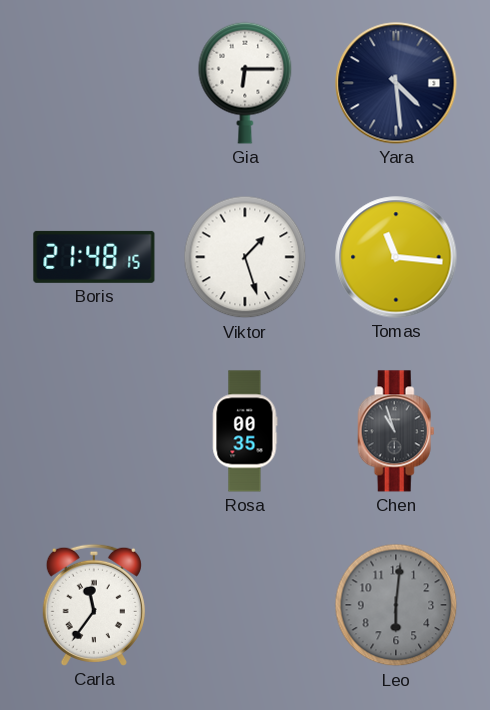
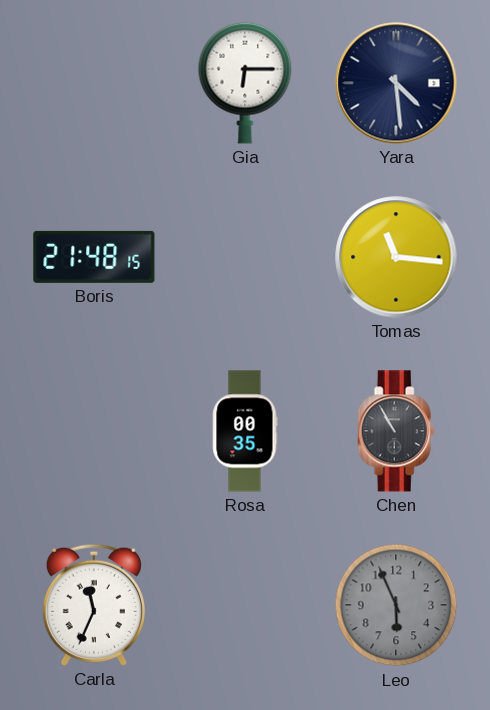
Viktor: 1:27 -> none
Chen: 10:57 -> 10:55
Carla: 11:36 -> 11:34
Leo: 6:01 -> 5:56
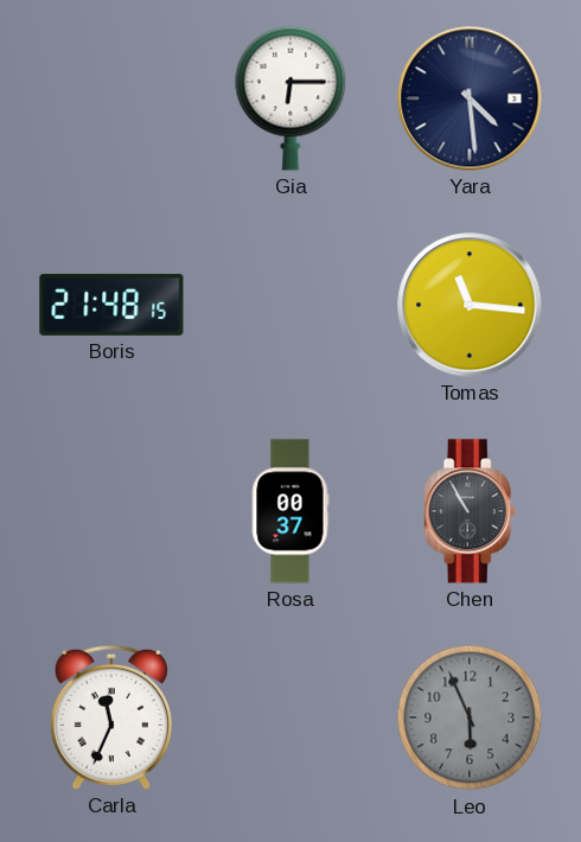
Rosa: 00:35 -> 00:37
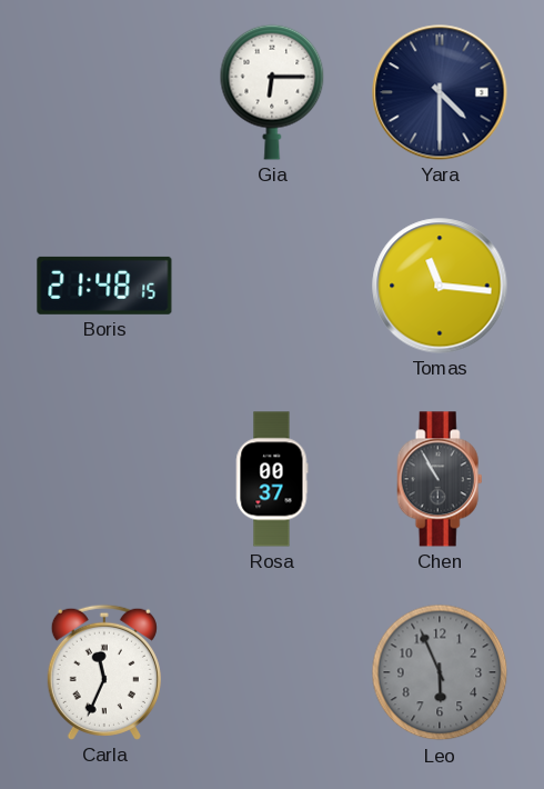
Yara: 4:29 -> 4:30
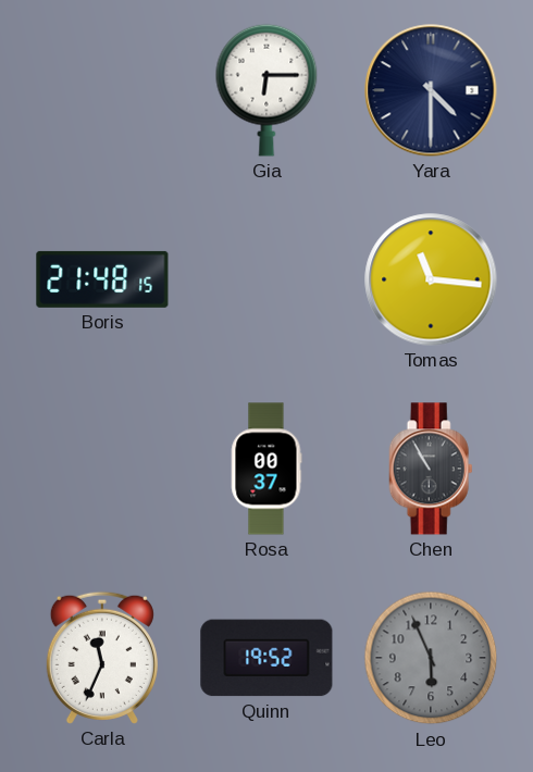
Quinn: none -> 19:52
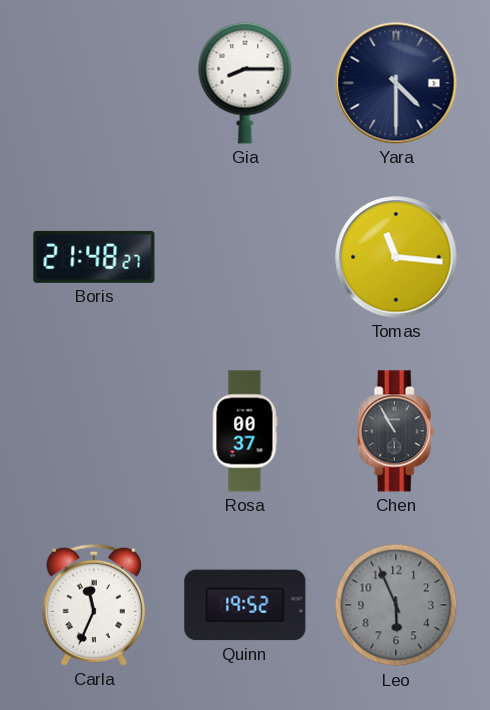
Gia: 6:15 -> 8:15
Boris: 21:48:15 -> 21:48:27
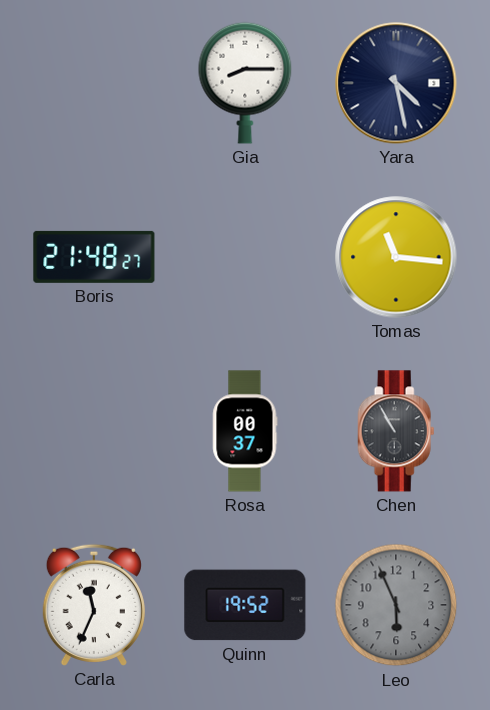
Yara: 4:30 -> 4:28
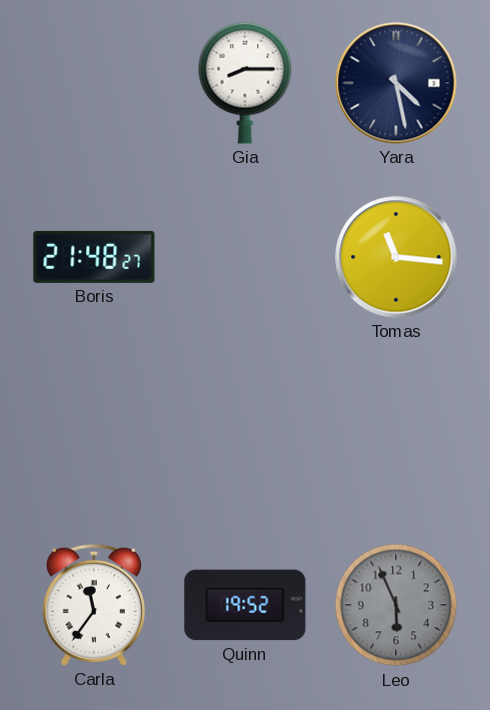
Rosa: 00:37 -> none
Chen: 10:55 -> none
Carla: 11:34 -> 11:36
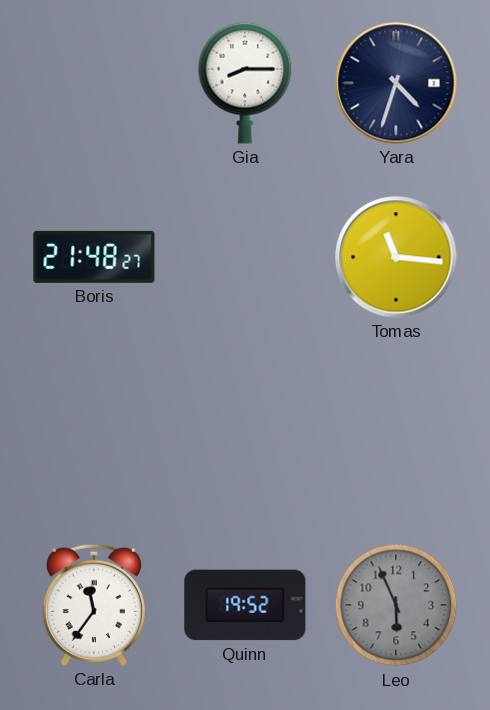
Yara: 4:28 -> 4:33
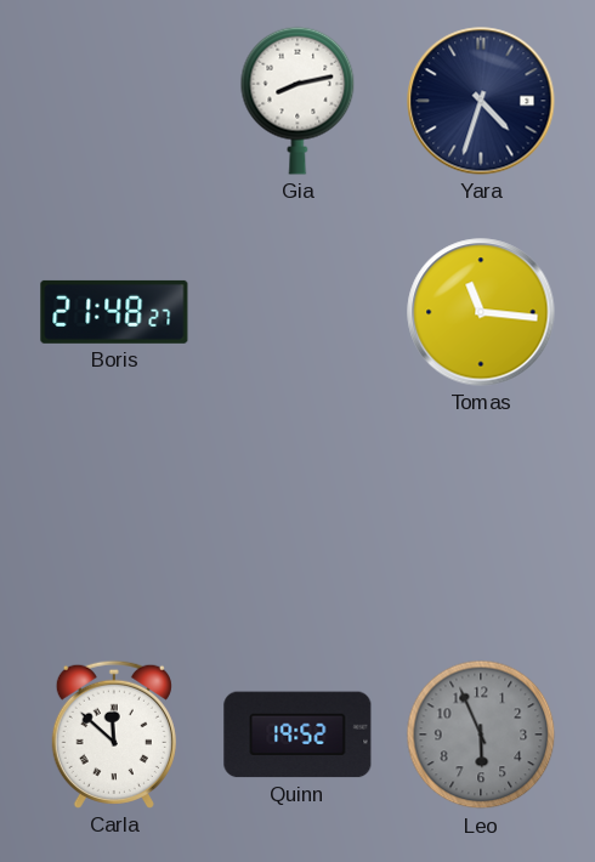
Gia: 8:15 -> 8:13
Carla: 11:36 -> 11:52
